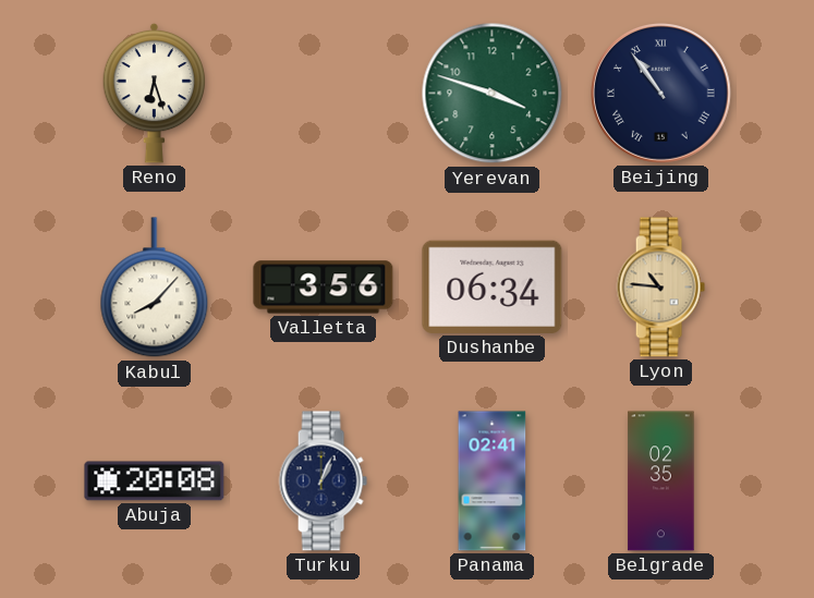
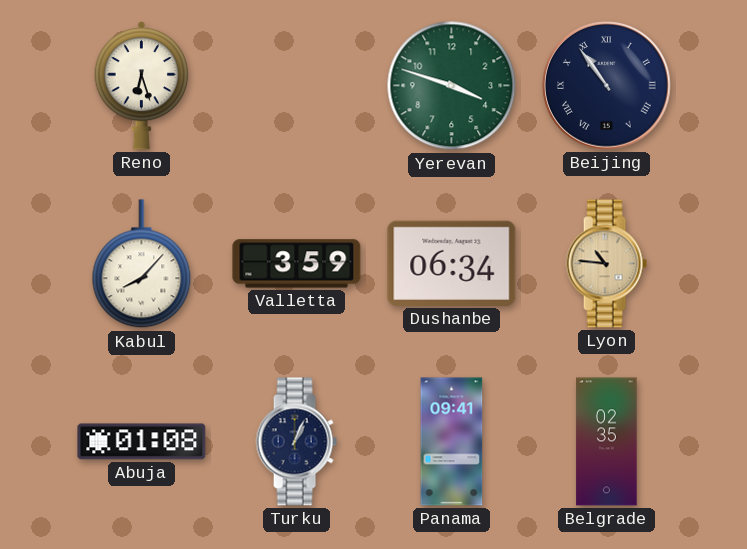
Valletta: 3:56 -> 3:59
Abuja: 20:08 -> 01:08
Panama: 02:41 -> 09:41
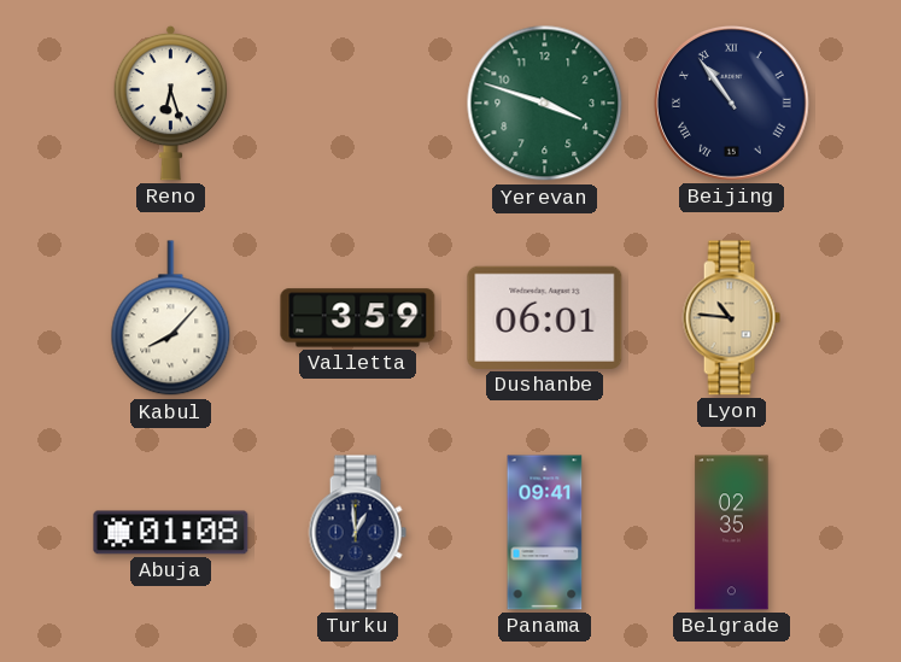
Dushanbe: 06:34 -> 06:01
Turku: 1:04 -> 12:59
